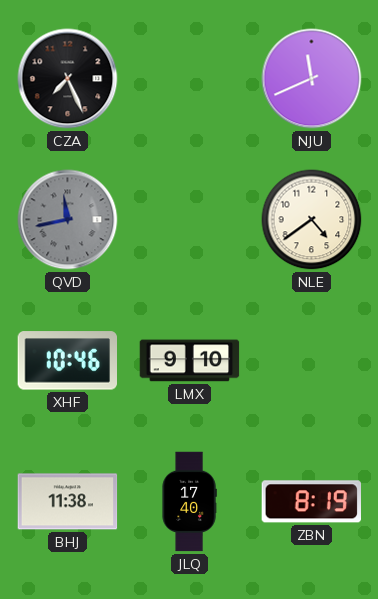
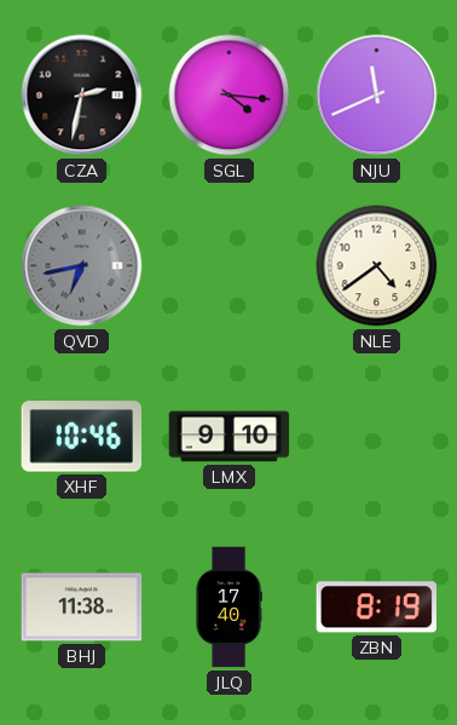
CZA: 7:26 -> 2:32
SGL: none -> 4:16
QVD: 11:43 -> 6:43
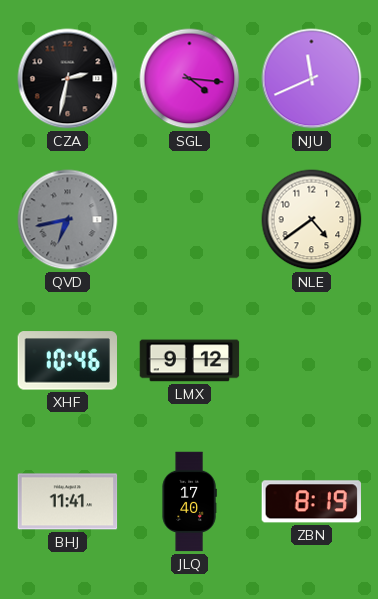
LMX: 9:10 -> 9:12
BHJ: 11:38 -> 11:41
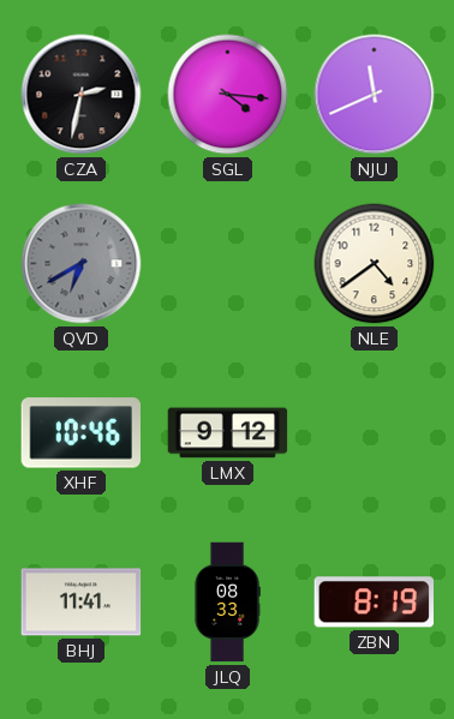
QVD: 6:43 -> 6:40
JLQ: 17:40 -> 08:33
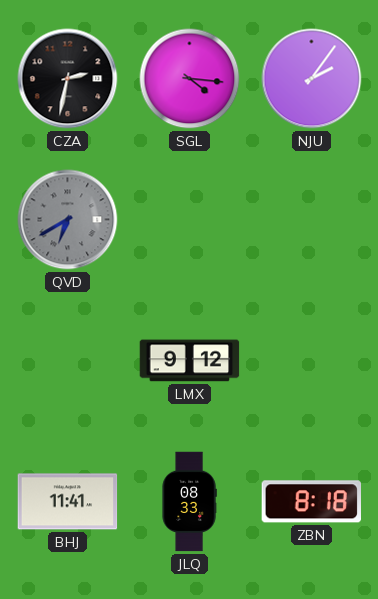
NJU: 11:41 -> 2:06
NLE: 4:39 -> none
XHF: 10:46 -> none
ZBN: 8:19 -> 8:18
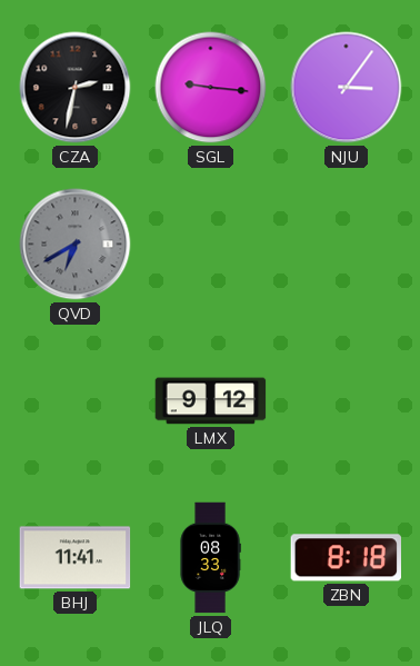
SGL: 4:16 -> 9:16
NJU: 2:06 -> 3:06
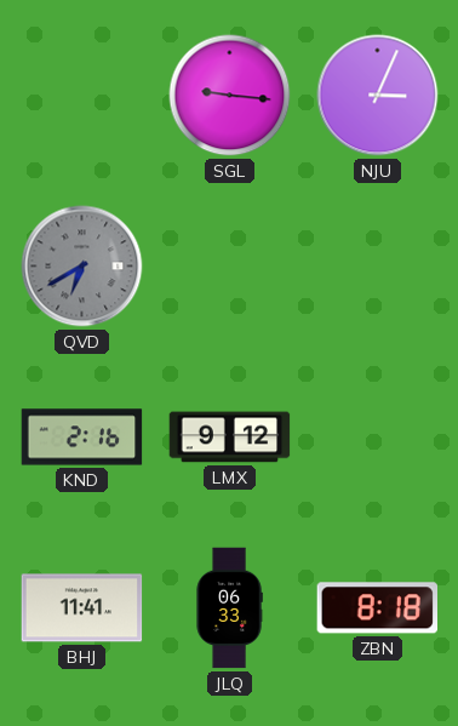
CZA: 2:32 -> none
NJU: 3:06 -> 3:04
KND: none -> 2:16
JLQ: 08:33 -> 06:33
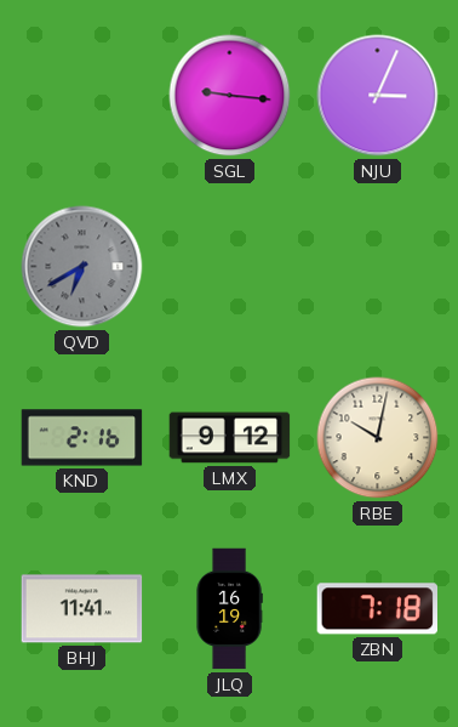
RBE: none -> 10:02
JLQ: 06:33 -> 16:19
ZBN: 8:18 -> 7:18
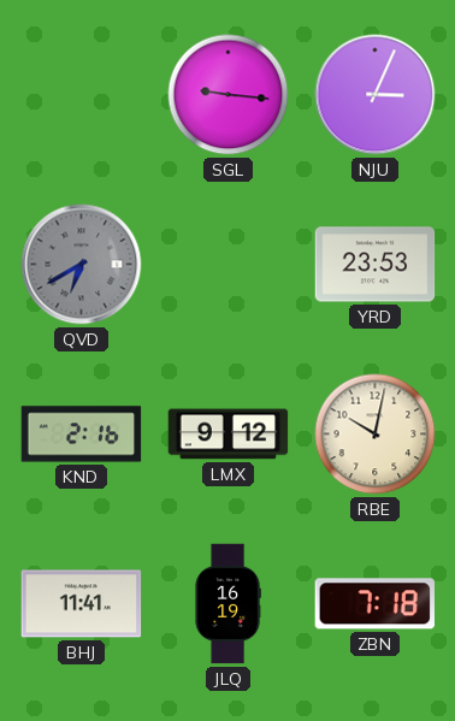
YRD: none -> 23:53
